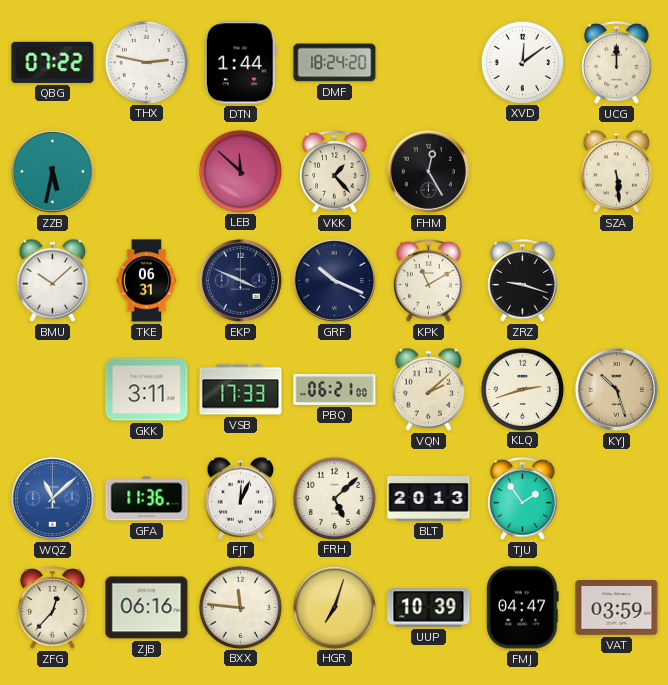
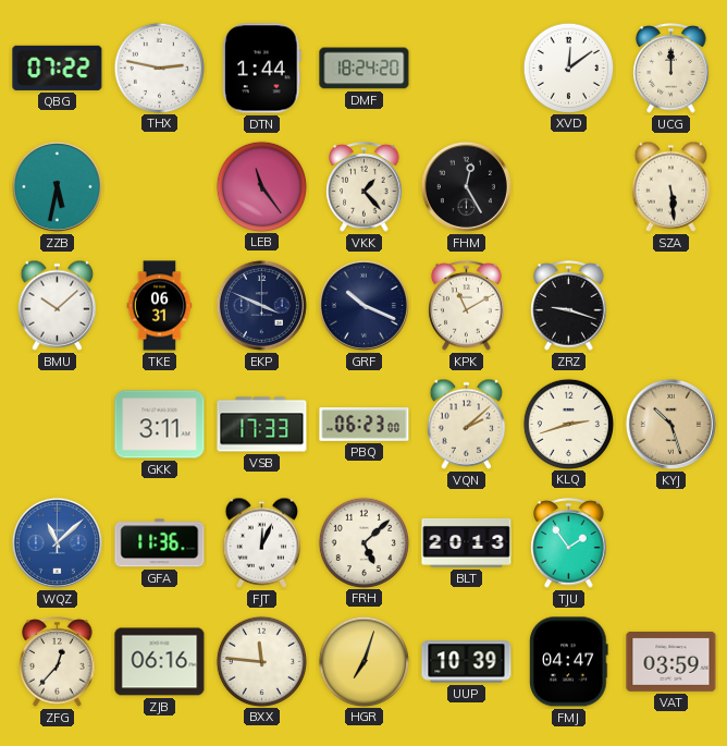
LEB: 11:52 -> 11:24
PBQ: 06:21 -> 06:23
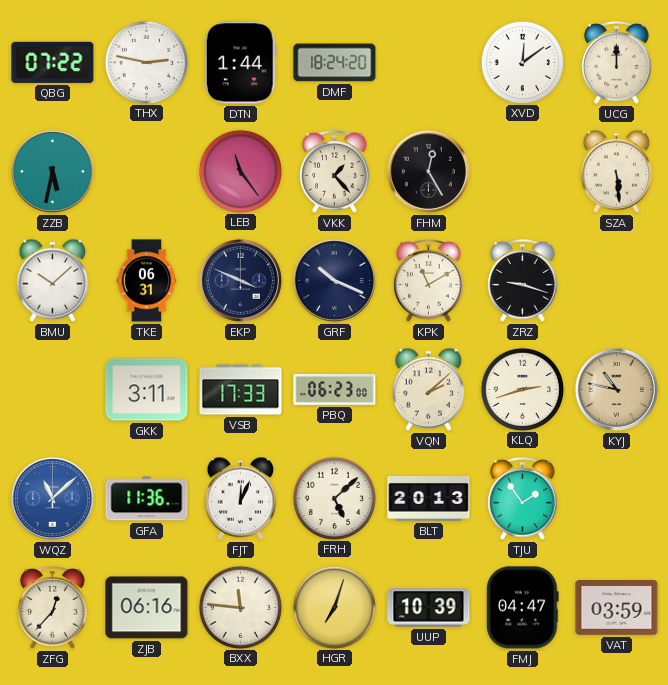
KYJ: 10:27 -> 10:47
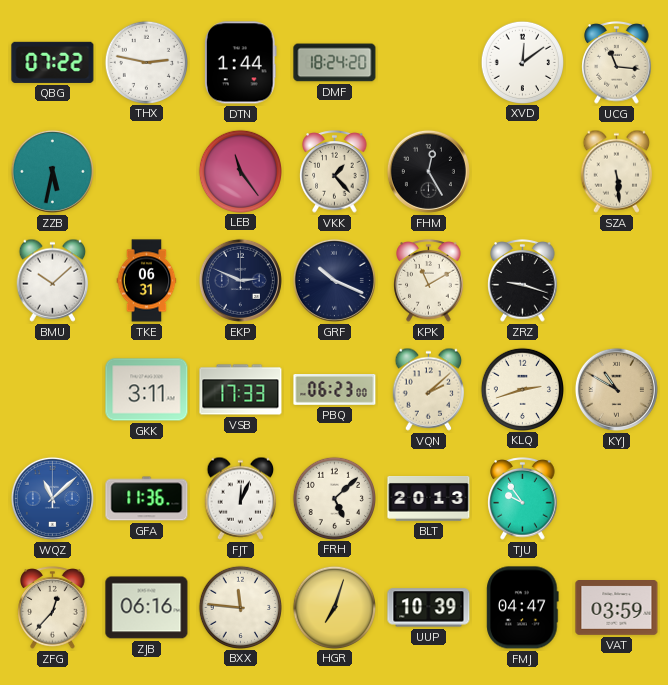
UCG: 12:00 -> 11:16
EKP: 3:49 -> 2:49
KYJ: 10:47 -> 10:50
TJU: 1:54 -> 9:54
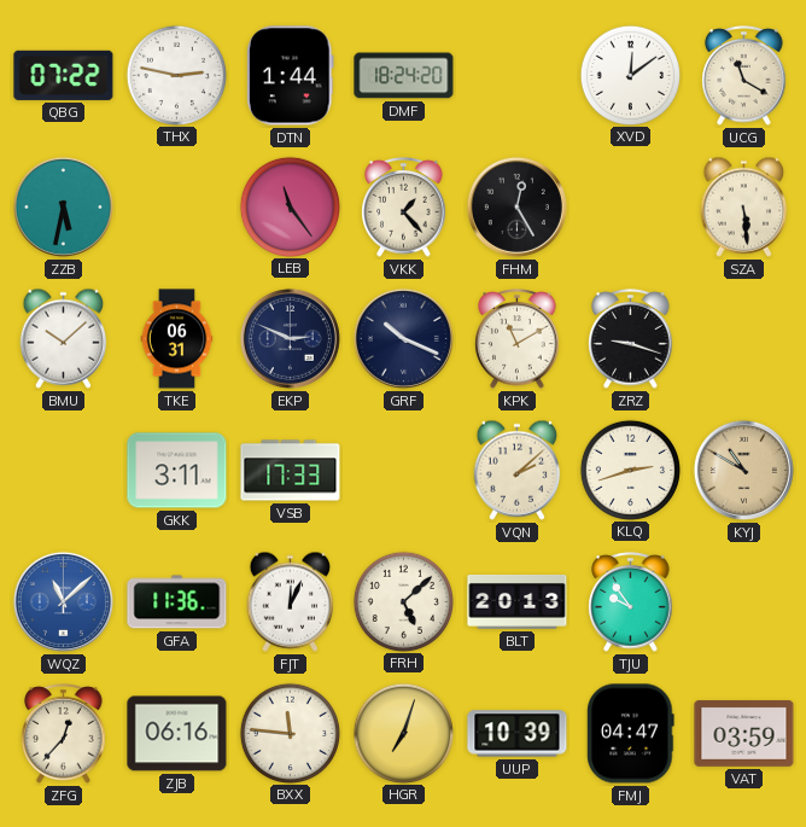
UCG: 11:16 -> 11:20
PBQ: 06:23 -> none
